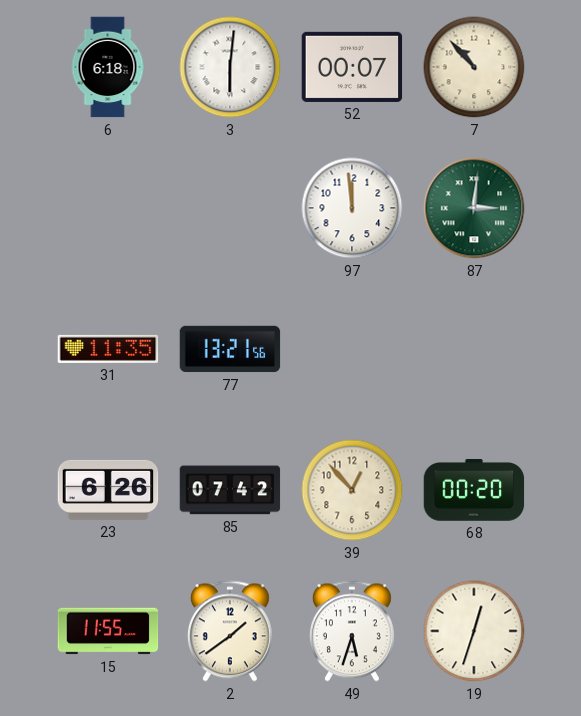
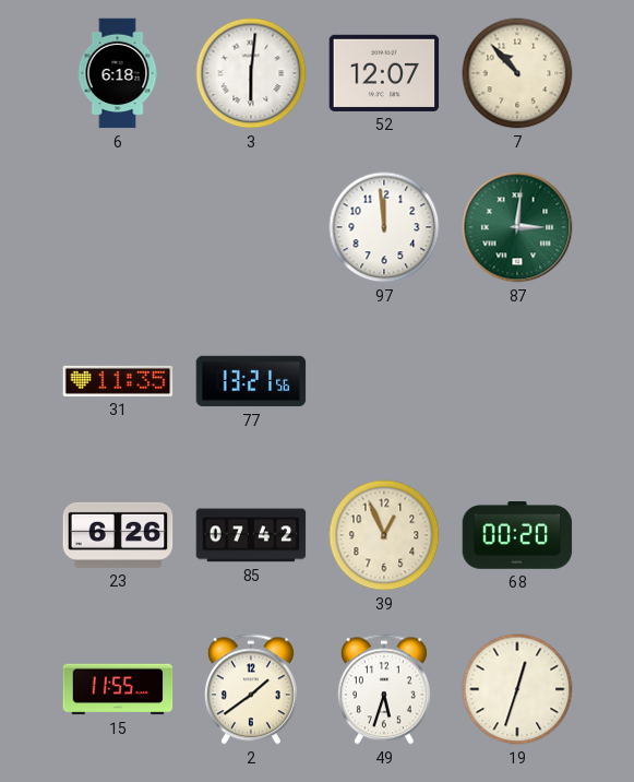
52: 00:07 -> 12:07
39: 12:53 -> 12:56
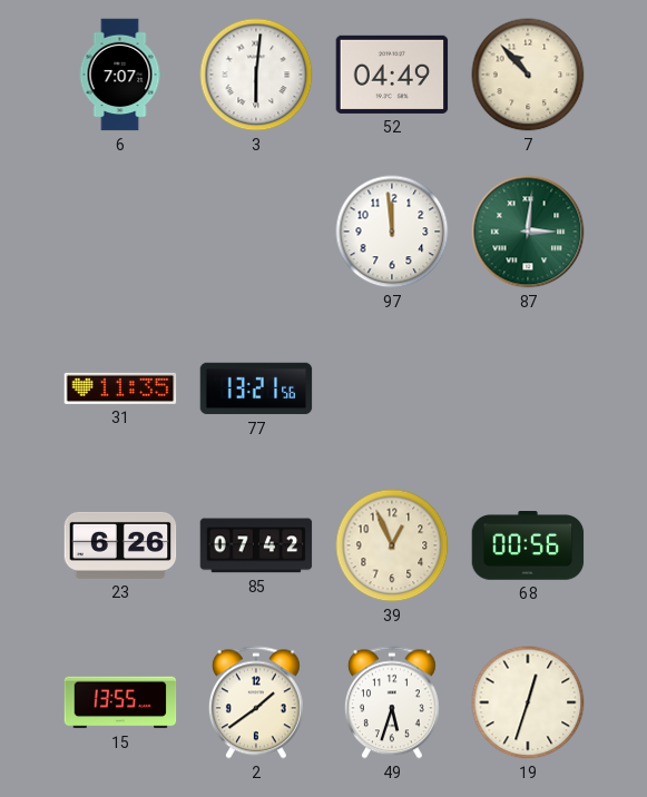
6: 6:18 -> 7:07
52: 12:07 -> 04:49
68: 00:20 -> 00:56
15: 11:55 -> 13:55
